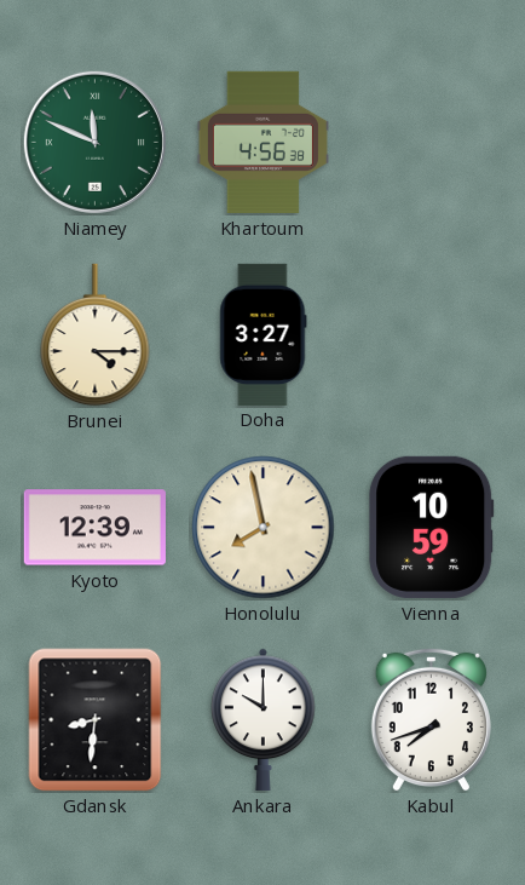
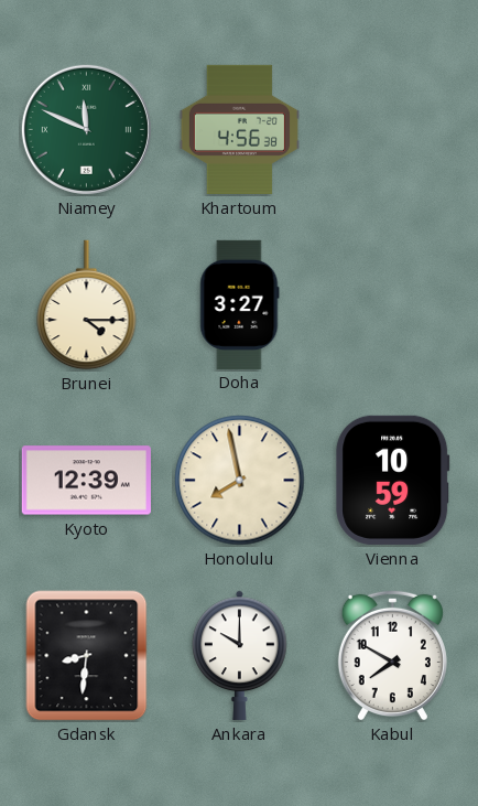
Kabul: 7:42 -> 7:50
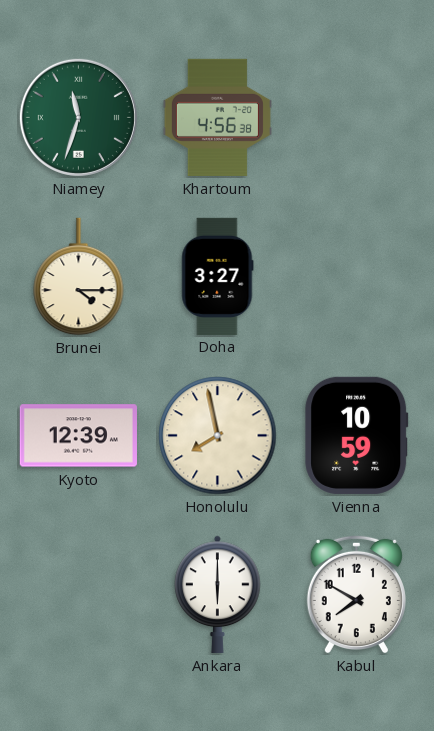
Niamey: 11:49 -> 11:33
Gdansk: 8:31 -> none
Ankara: 10:00 -> 6:00
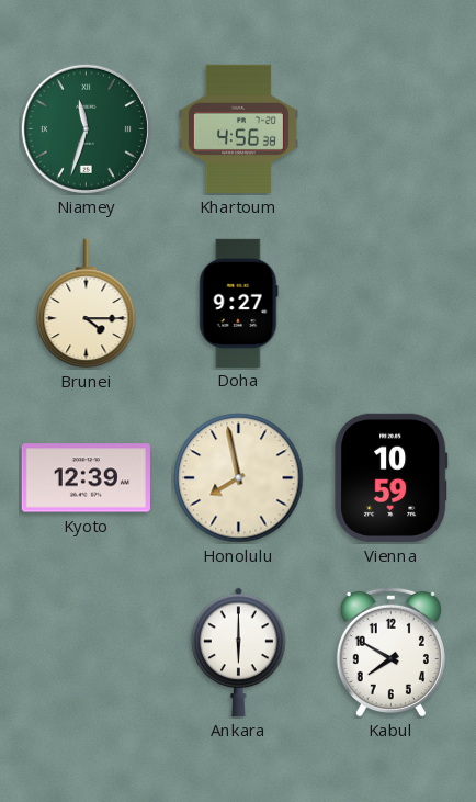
Doha: 3:27 -> 9:27
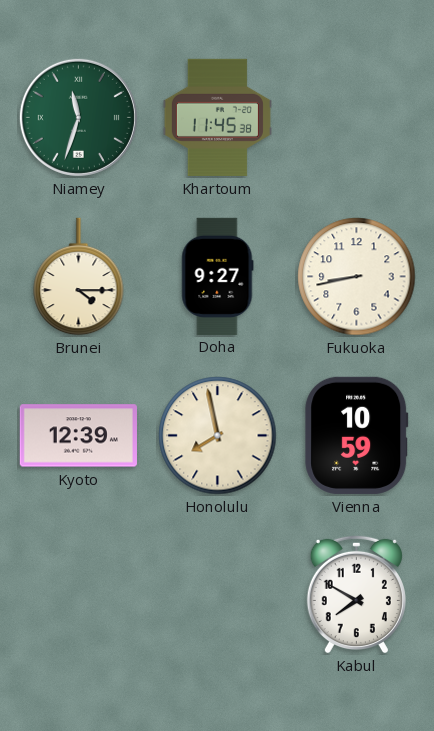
Khartoum: 4:56 -> 11:45
Fukuoka: none -> 8:43
Ankara: 6:00 -> none
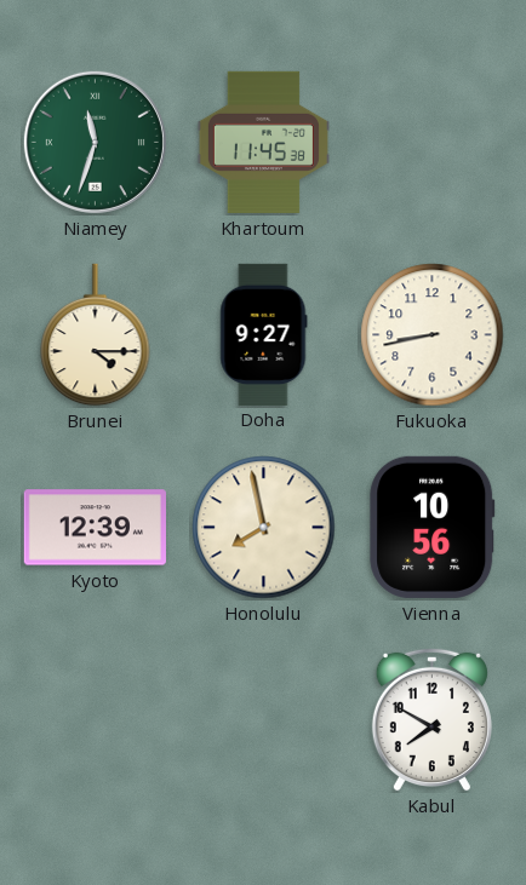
Vienna: 10:59 -> 10:56
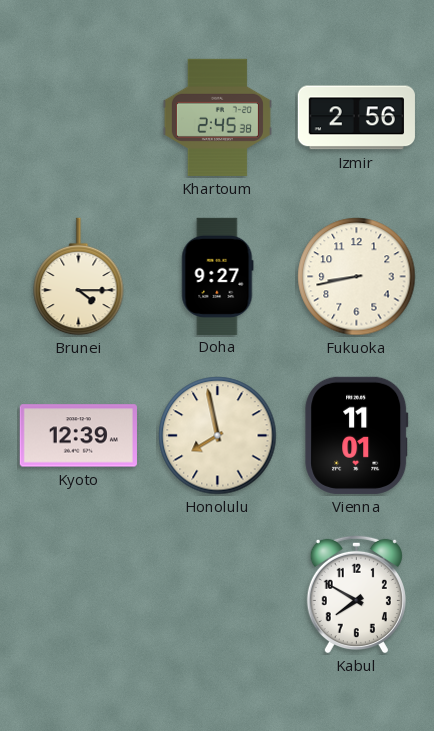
Niamey: 11:33 -> none
Khartoum: 11:45 -> 2:45
Izmir: none -> 2:56
Vienna: 10:56 -> 11:01
